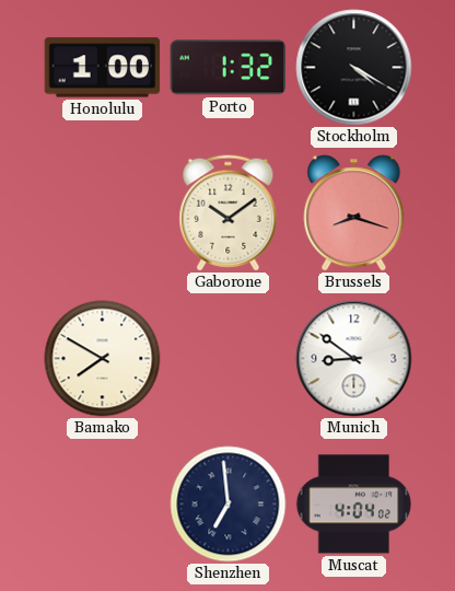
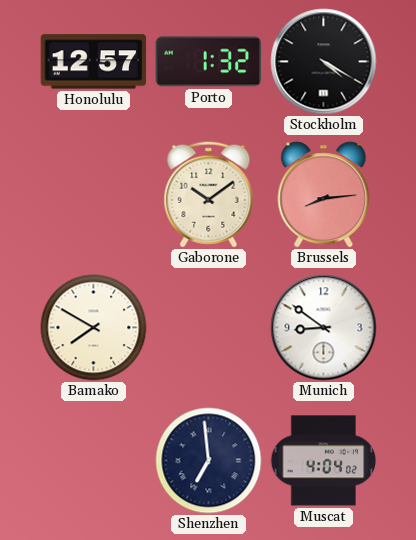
Honolulu: 1:00 -> 12:57
Brussels: 8:18 -> 8:14
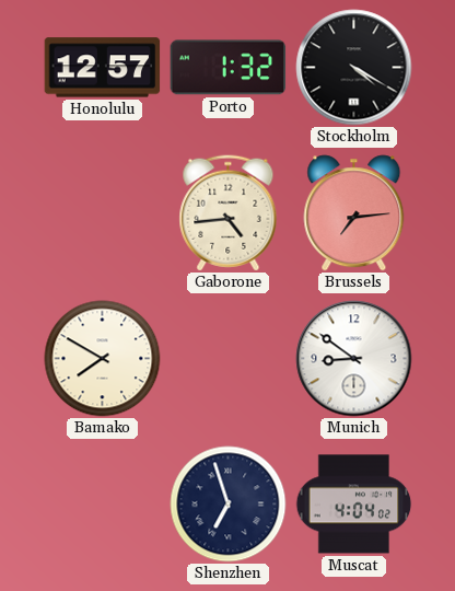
Gaborone: 10:09 -> 4:44
Brussels: 8:14 -> 7:14
Shenzhen: 6:59 -> 6:57
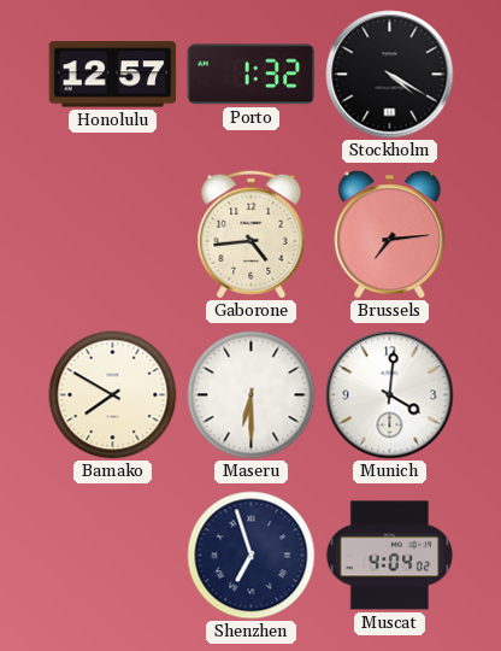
Maseru: none -> 6:30
Munich: 8:51 -> 4:01
